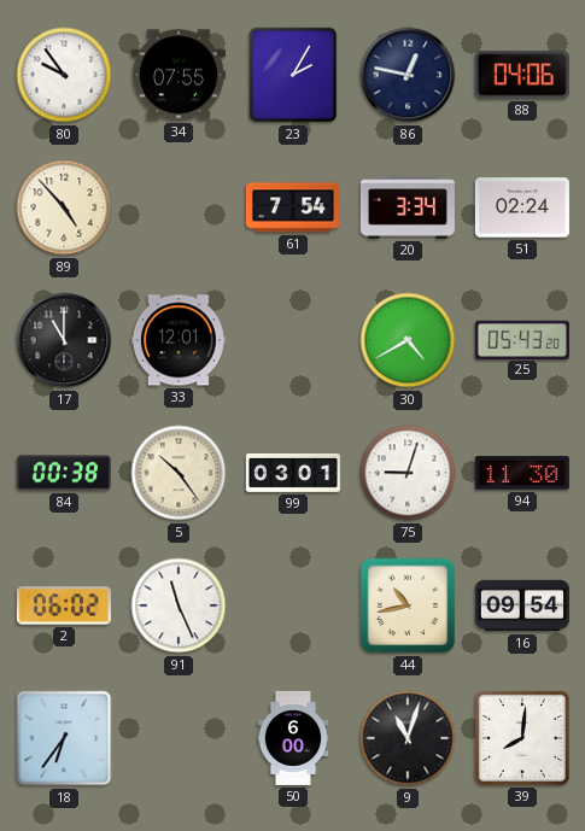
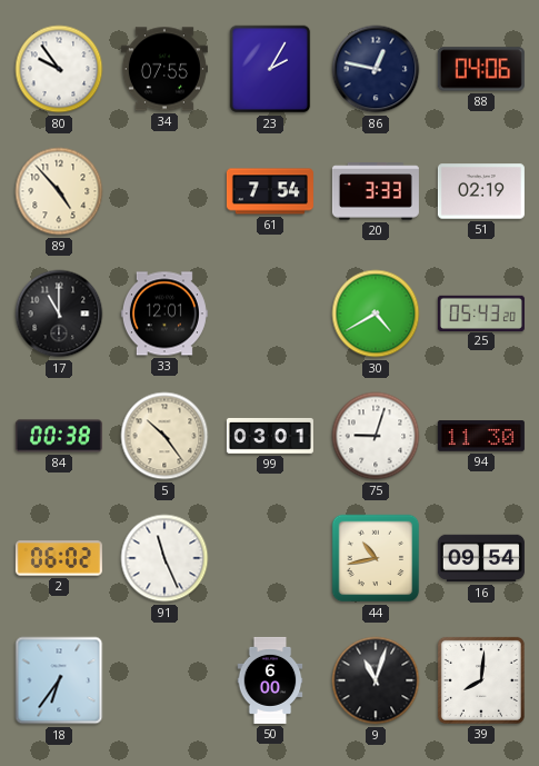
20: 3:34 -> 3:33
51: 02:24 -> 02:19
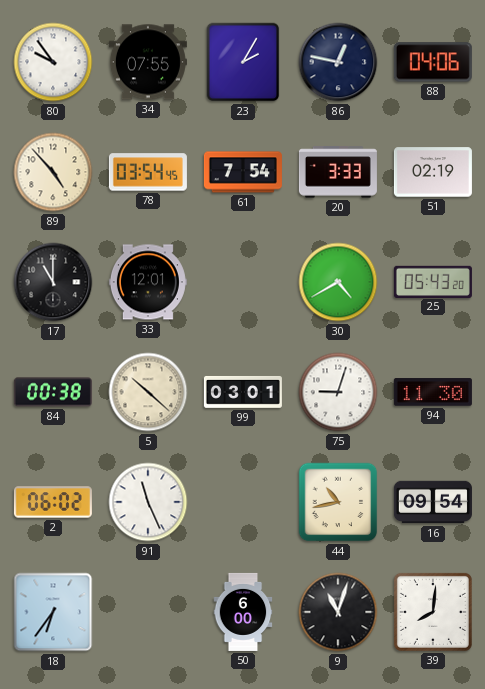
78: none -> 03:54
5: 10:24 -> 10:22
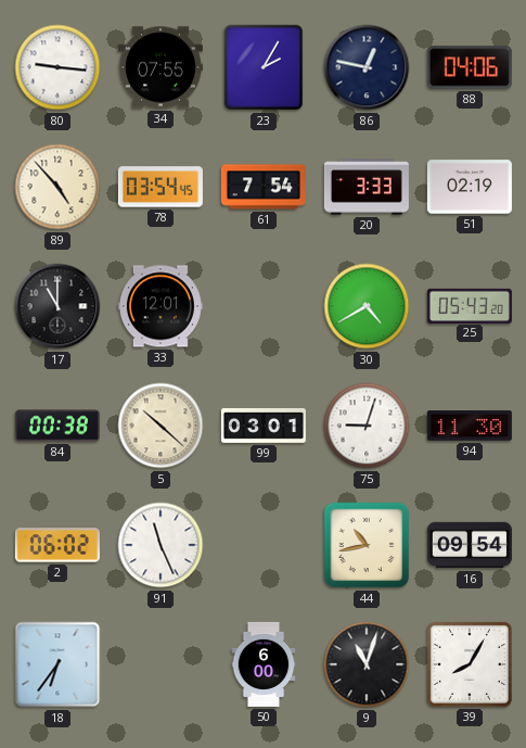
80: 9:54 -> 9:16
39: 8:01 -> 8:05
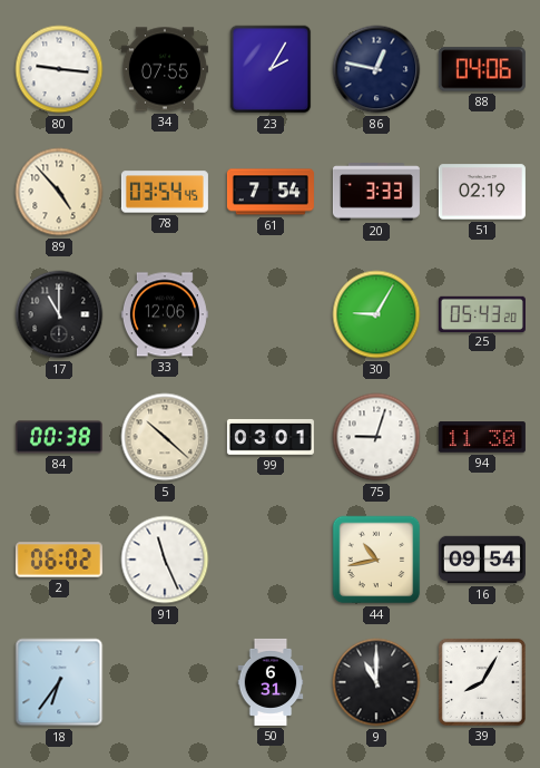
33: 12:01 -> 12:06
30: 4:40 -> 9:05
50: 6:00 -> 6:31
9: 11:03 -> 11:00
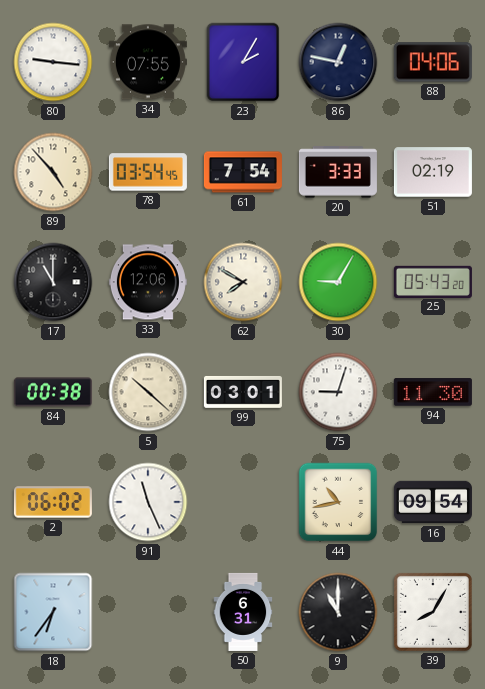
62: none -> 7:50
